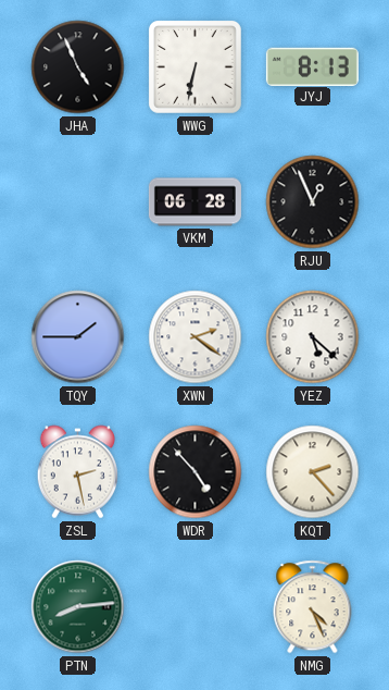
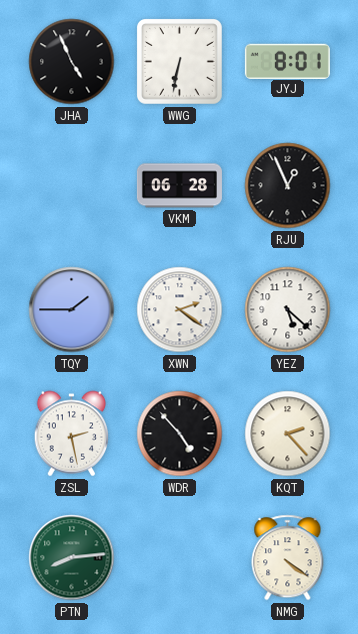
JYJ: 8:13 -> 8:01
NMG: 4:26 -> 4:21
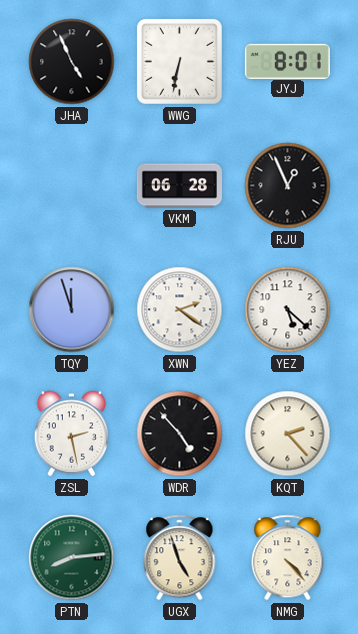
TQY: 1:45 -> 11:57
UGX: none -> 4:57
NMG: 4:21 -> 4:23
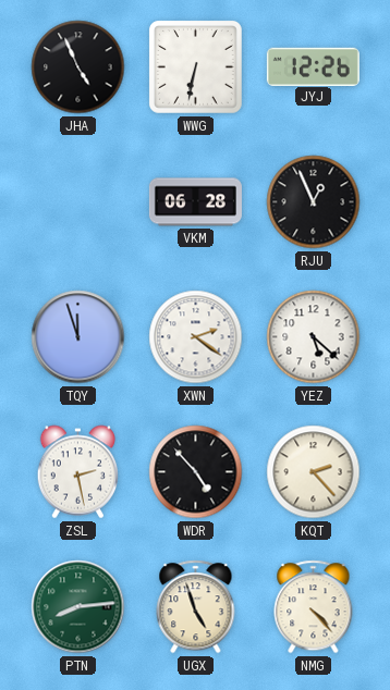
JYJ: 8:01 -> 12:26
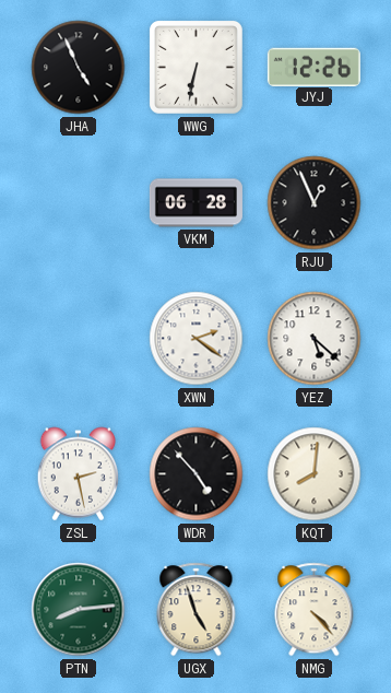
TQY: 11:57 -> none
KQT: 2:23 -> 8:01
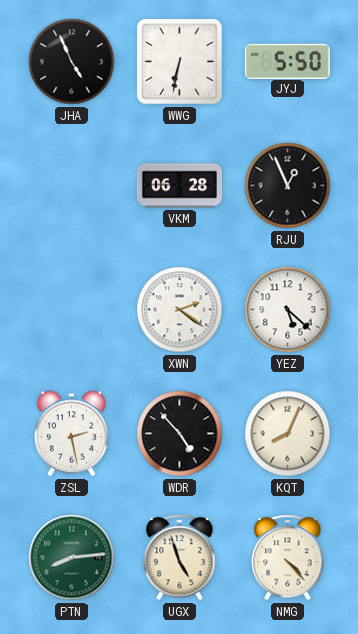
JYJ: 12:26 -> 5:50
KQT: 8:01 -> 8:04
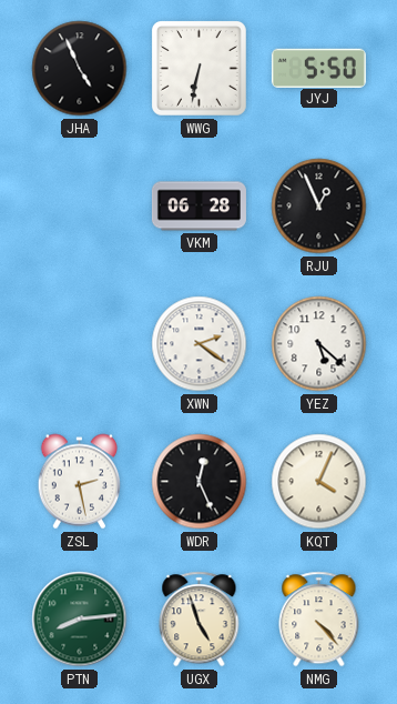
WDR: 4:53 -> 12:26
KQT: 8:04 -> 4:04
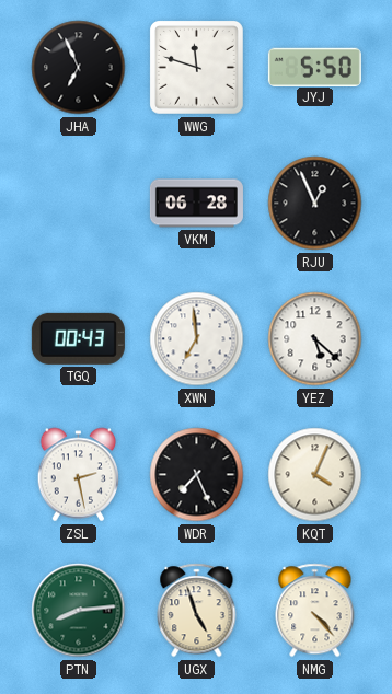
JHA: 4:56 -> 6:56
WWG: 6:32 -> 11:48
TGQ: none -> 00:43
XWN: 2:21 -> 6:59
WDR: 12:26 -> 7:26
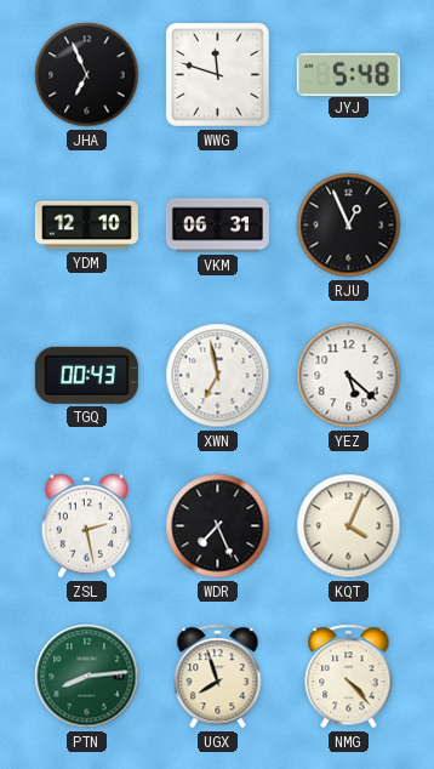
JYJ: 5:50 -> 5:48
YDM: none -> 12:10
VKM: 06:28 -> 06:31
XWN: 6:59 -> 6:58
UGX: 4:57 -> 7:57
